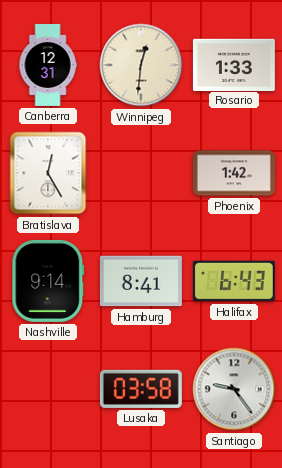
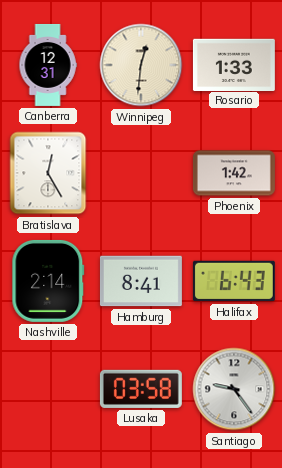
Nashville: 9:14 -> 2:14
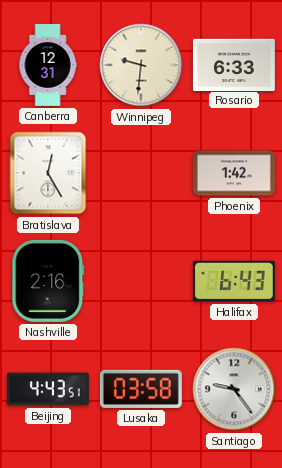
Winnipeg: 12:31 -> 9:31
Rosario: 1:33 -> 6:33
Nashville: 2:14 -> 2:16
Hamburg: 8:41 -> none
Beijing: none -> 4:43
